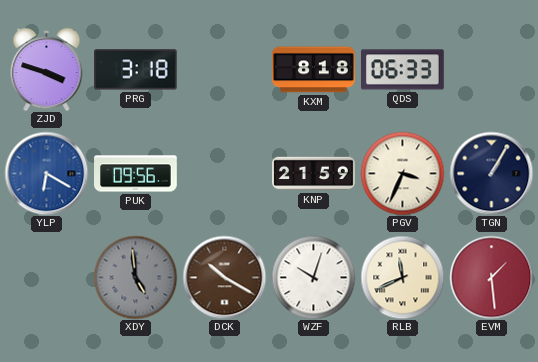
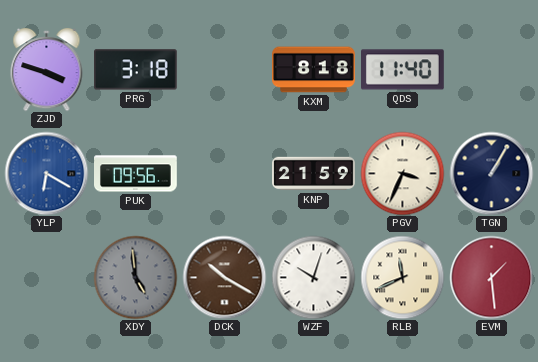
QDS: 06:33 -> 11:40
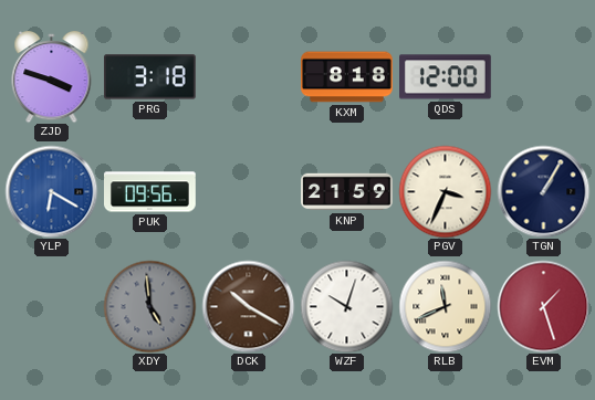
QDS: 11:40 -> 12:00
EVM: 1:29 -> 1:27
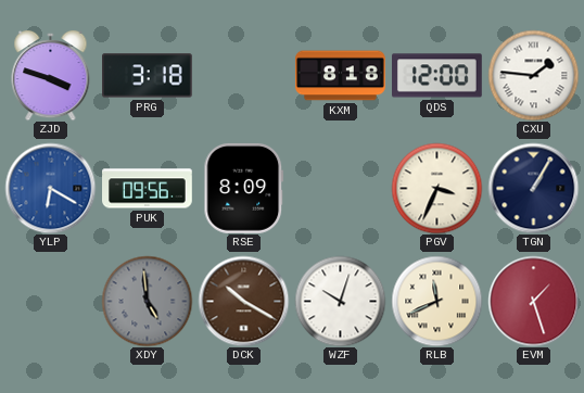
CXU: none -> 1:46
RSE: none -> 8:09
KNP: 21:59 -> none
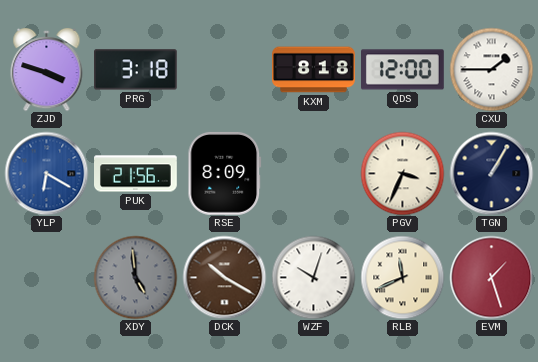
CXU: 1:46 -> 1:45
PUK: 09:56 -> 21:56
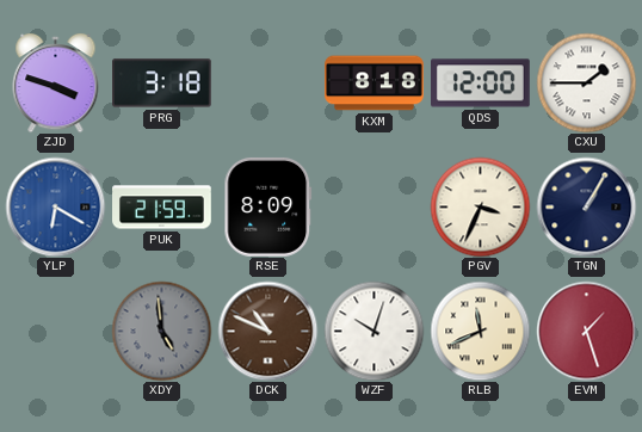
PUK: 21:56 -> 21:59
DCK: 10:20 -> 10:49
